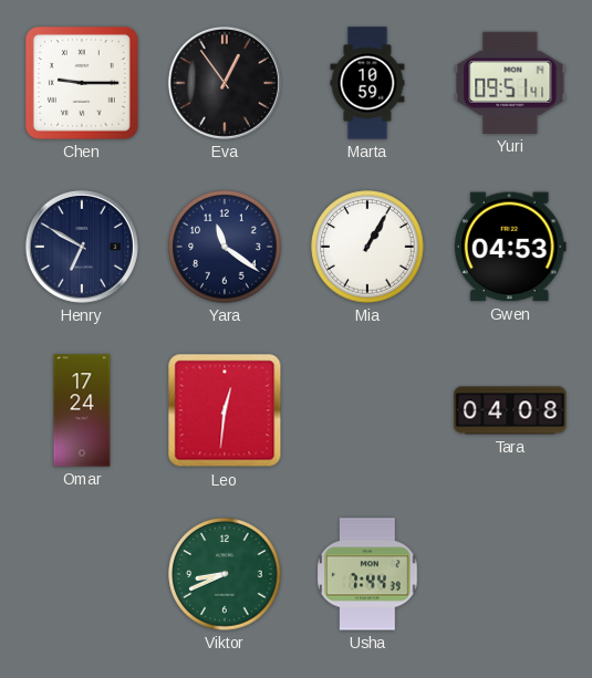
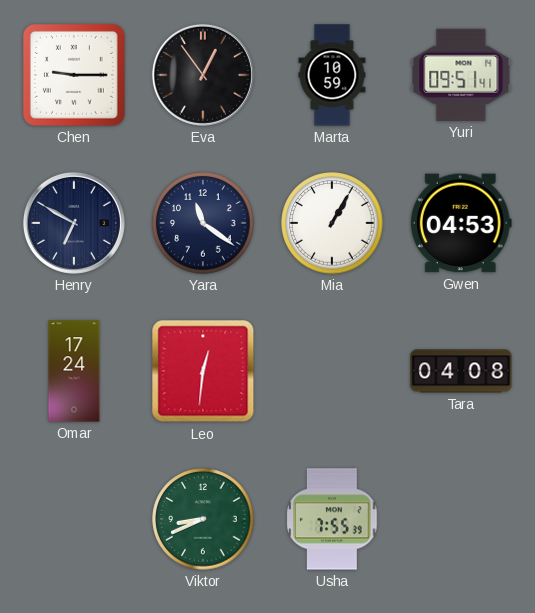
Usha: 7:44 -> 7:55
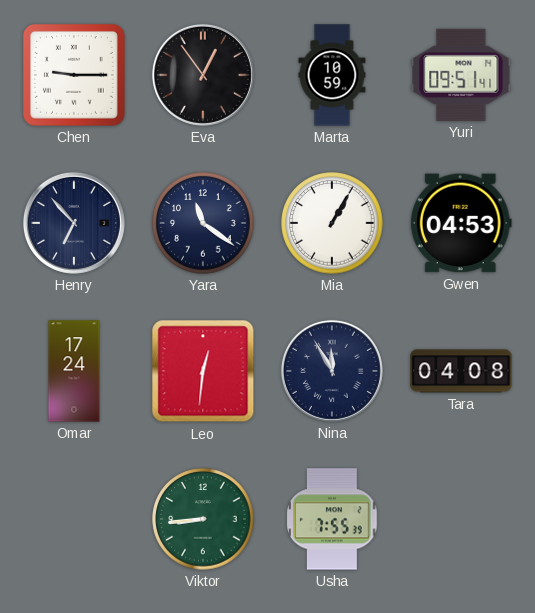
Henry: 6:50 -> 6:53
Nina: none -> 11:55
Viktor: 8:41 -> 8:44
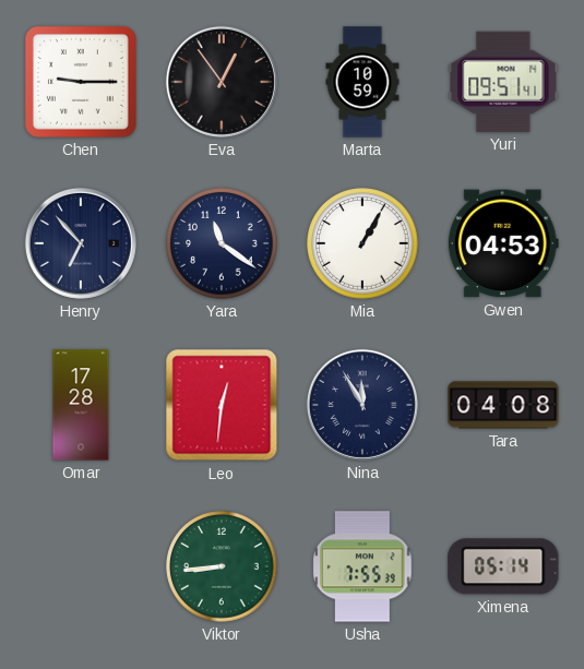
Omar: 17:24 -> 17:28
Ximena: none -> 05:14
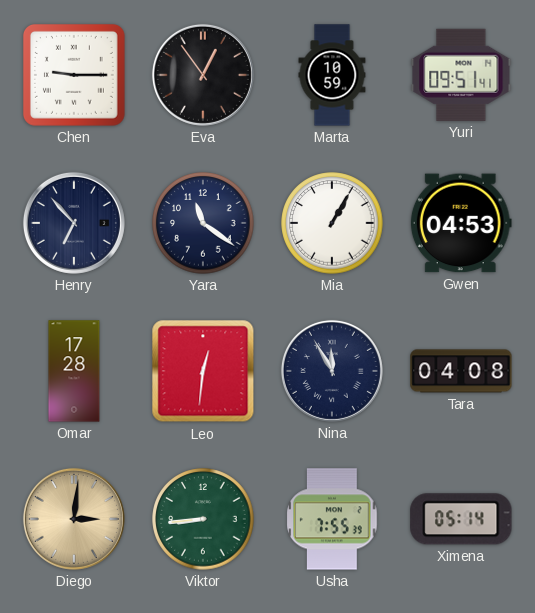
Diego: none -> 3:01
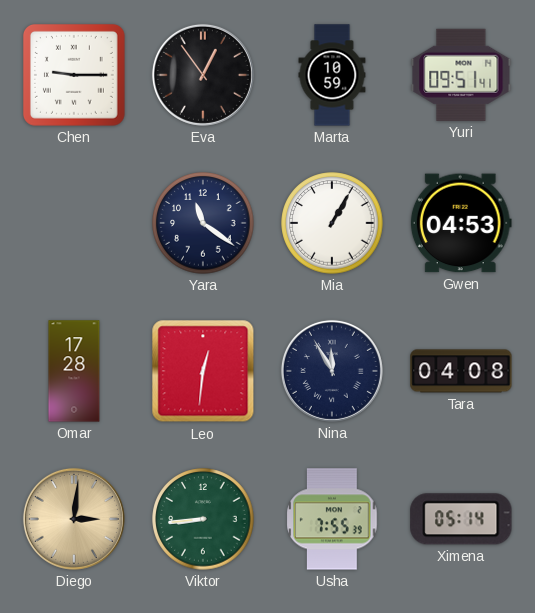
Henry: 6:53 -> none
